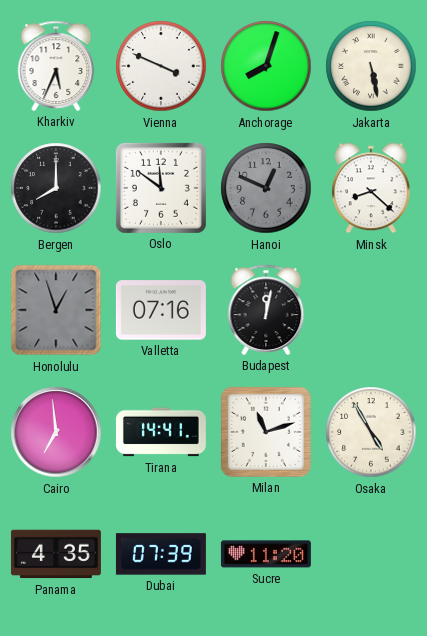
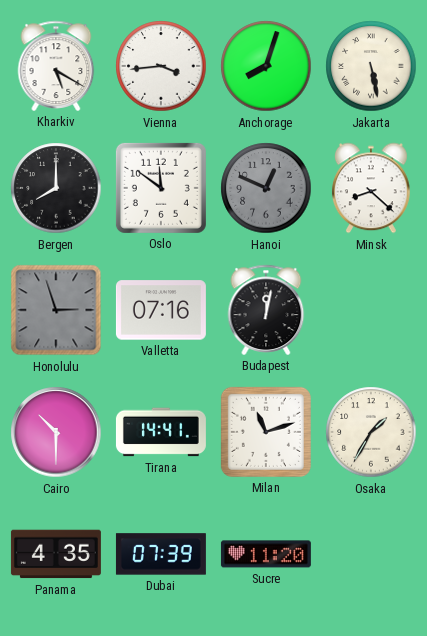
Kharkiv: 5:34 -> 5:20
Vienna: 3:49 -> 3:44
Honolulu: 12:57 -> 2:57
Cairo: 6:59 -> 10:30
Osaka: 4:55 -> 1:35
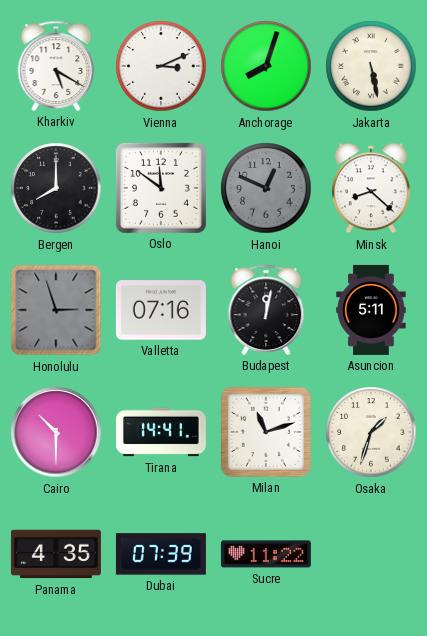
Vienna: 3:44 -> 3:11
Asuncion: none -> 5:11
Osaka: 1:35 -> 1:33
Sucre: 11:20 -> 11:22
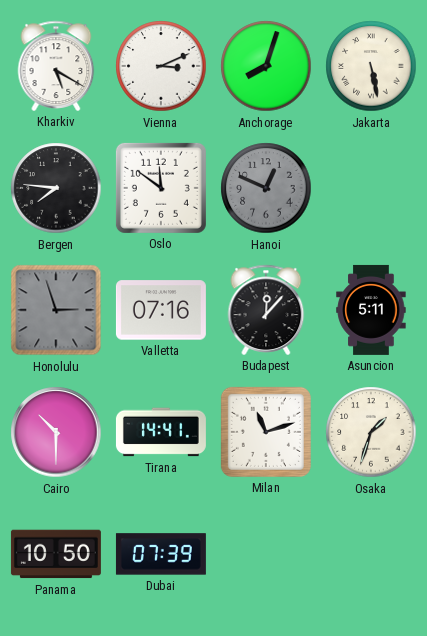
Bergen: 8:00 -> 7:46
Minsk: 8:22 -> none
Budapest: 12:02 -> 12:07
Panama: 4:35 -> 10:50
Sucre: 11:22 -> none
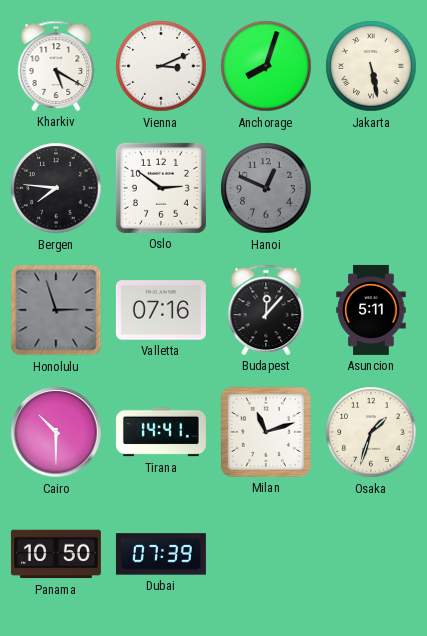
Oslo: 11:51 -> 2:51
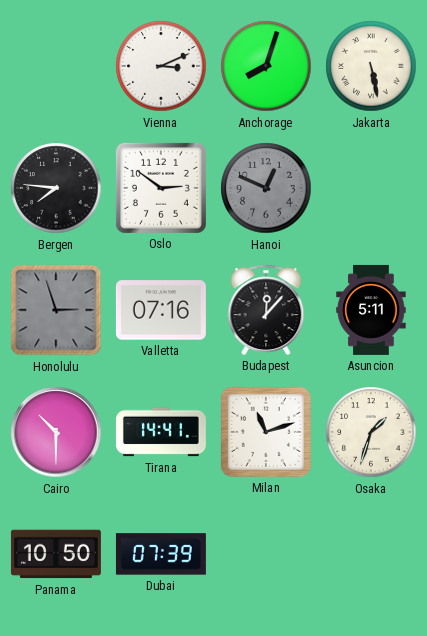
Kharkiv: 5:20 -> none
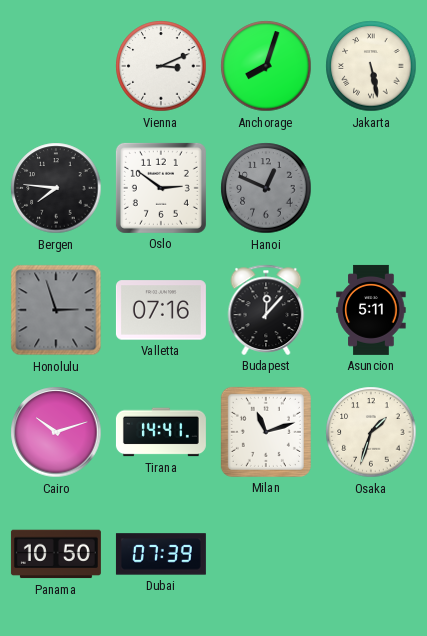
Cairo: 10:30 -> 10:12
